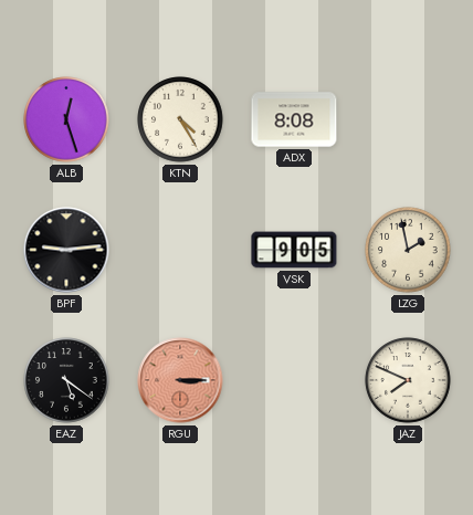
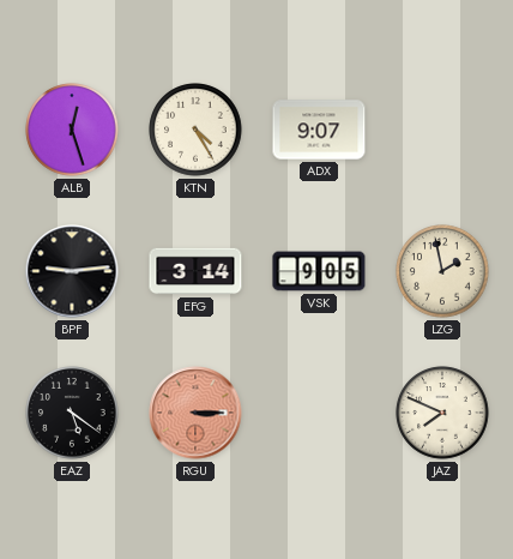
ADX: 8:08 -> 9:07
EFG: none -> 3:14
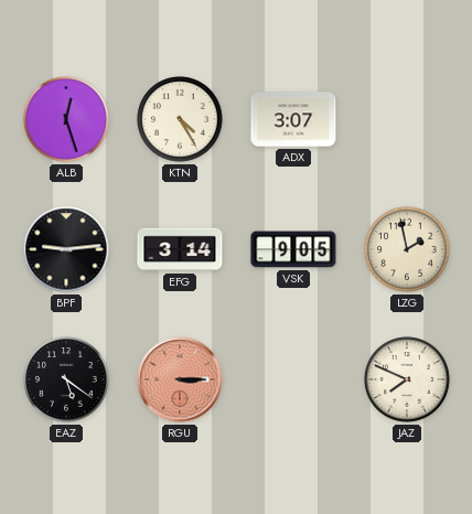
ADX: 9:07 -> 3:07
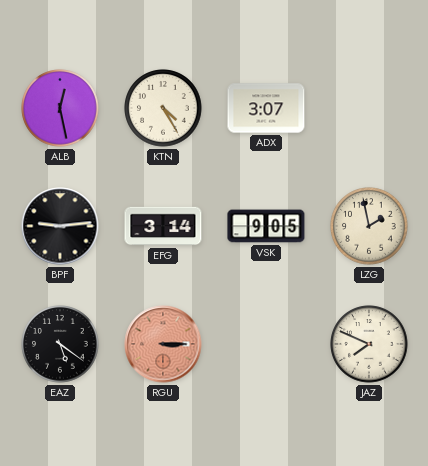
ALB: 12:27 -> 12:28
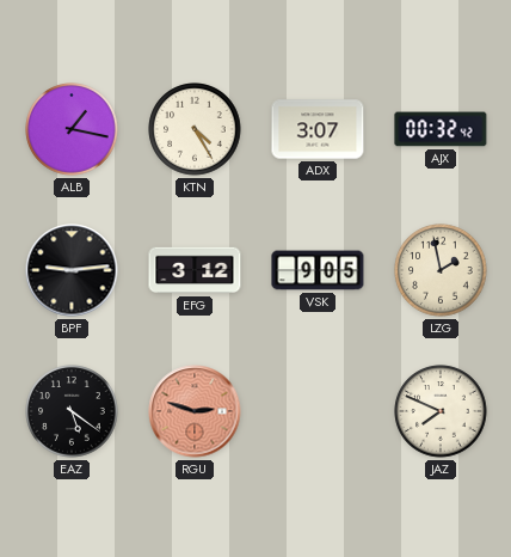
ALB: 12:28 -> 1:17
AJX: none -> 00:32
EFG: 3:14 -> 3:12
RGU: 3:15 -> 2:48
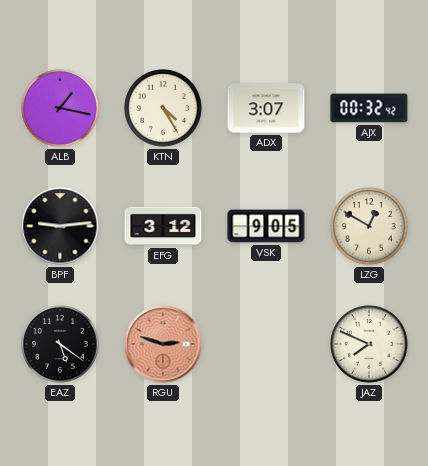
LZG: 1:58 -> 12:50
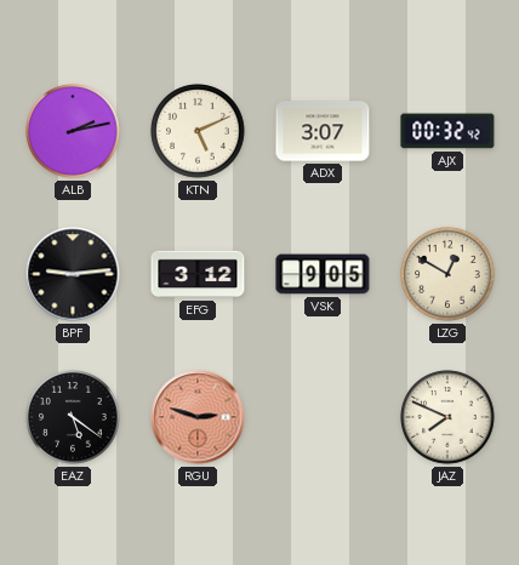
ALB: 1:17 -> 2:13
KTN: 4:25 -> 5:11
